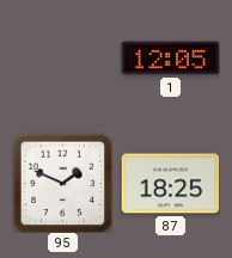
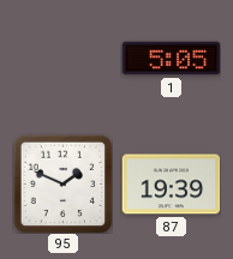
1: 12:05 -> 5:05
87: 18:25 -> 19:39
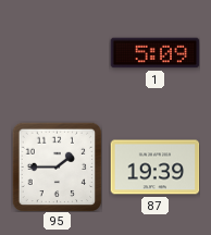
1: 5:05 -> 5:09
95: 1:49 -> 1:45
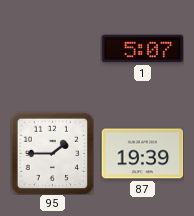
1: 5:09 -> 5:07
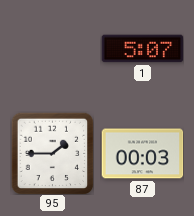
87: 19:39 -> 00:03
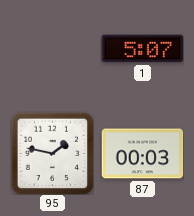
95: 1:45 -> 1:47
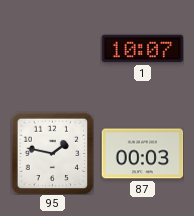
1: 5:07 -> 10:07
